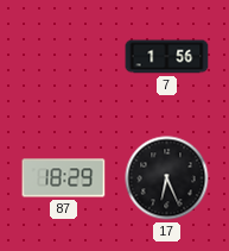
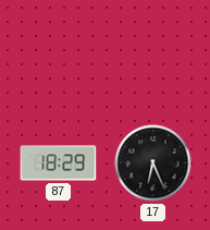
7: 1:56 -> none
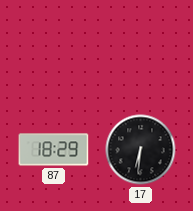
17: 6:26 -> 6:31
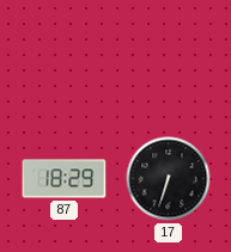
17: 6:31 -> 6:33
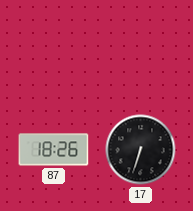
87: 18:29 -> 18:26
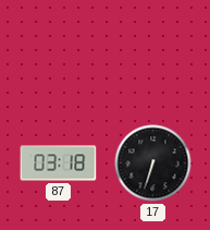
87: 18:26 -> 03:18
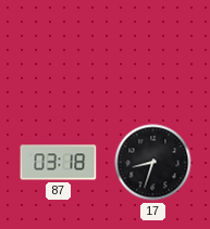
17: 6:33 -> 8:33
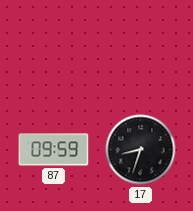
87: 03:18 -> 09:59
